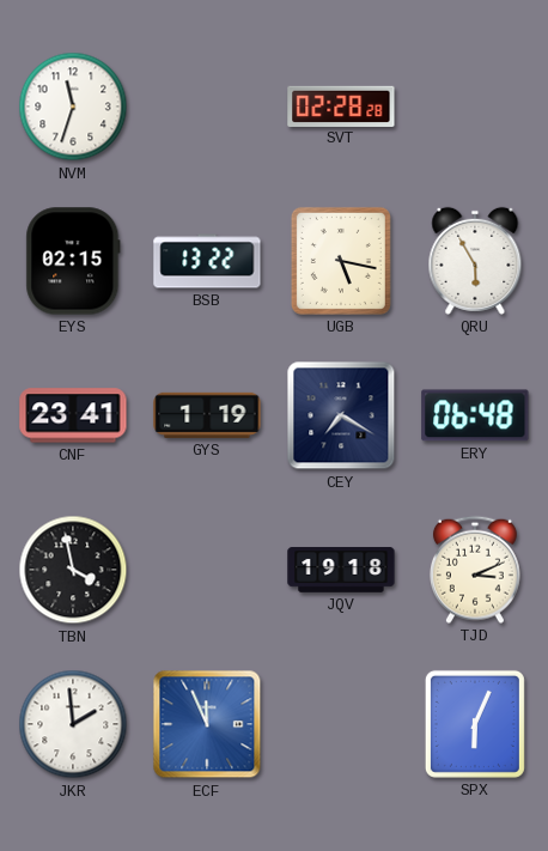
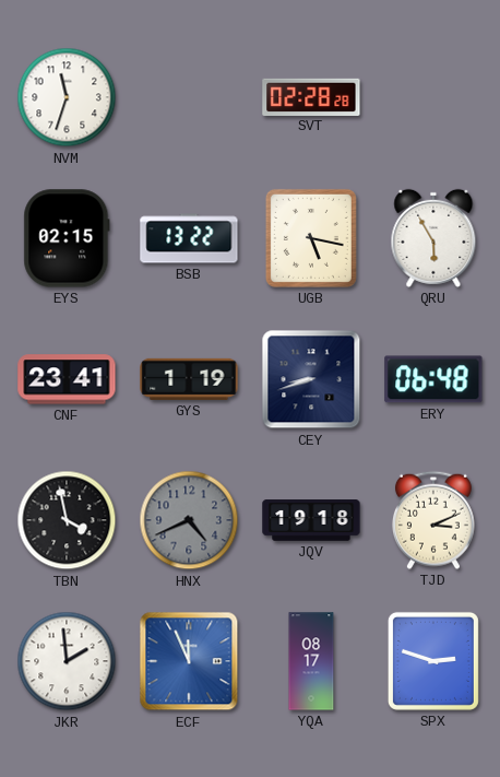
CEY: 7:20 -> 8:42
HNX: none -> 4:41
YQA: none -> 08:17
SPX: 6:04 -> 2:48
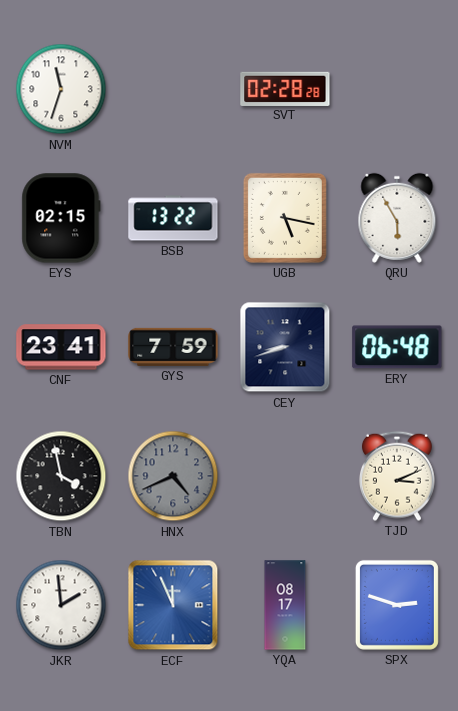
GYS: 1:19 -> 7:59
JQV: 19:18 -> none
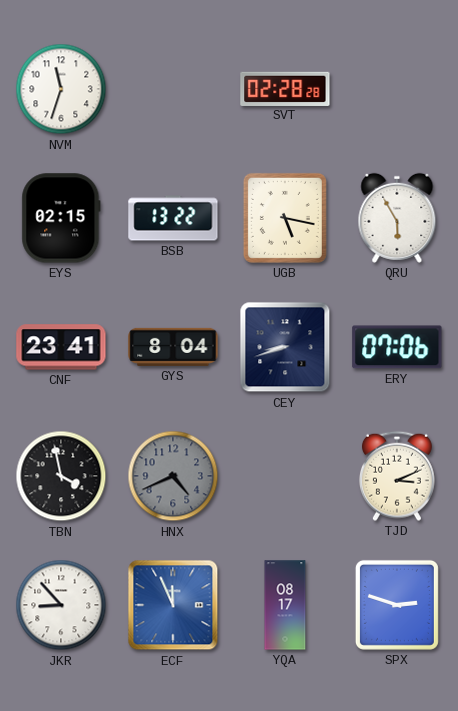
GYS: 7:59 -> 8:04
ERY: 06:48 -> 07:06
JKR: 1:59 -> 8:53
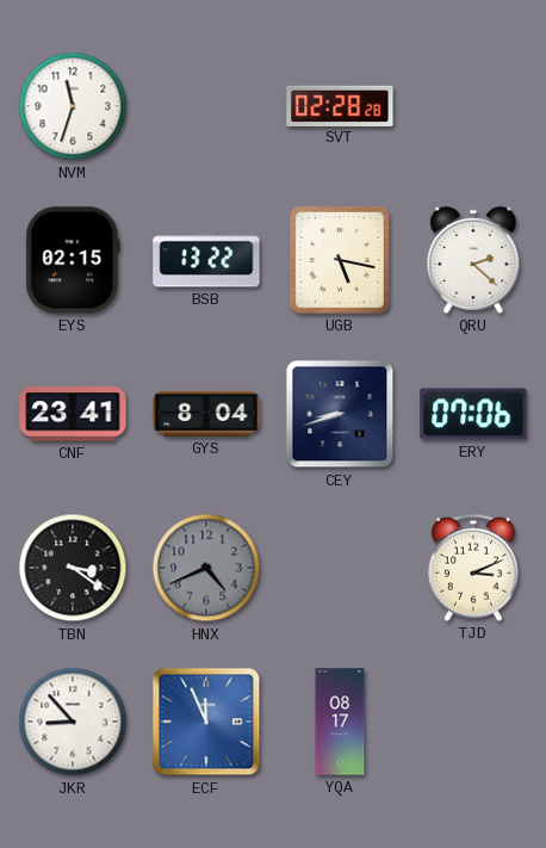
QRU: 5:55 -> 2:22
TBN: 3:58 -> 3:21
SPX: 2:48 -> none
